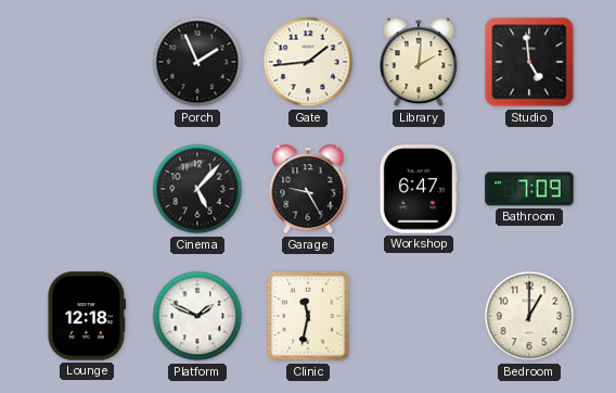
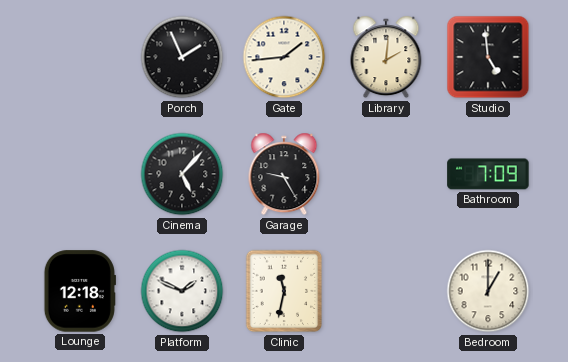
Workshop: 6:47 -> none
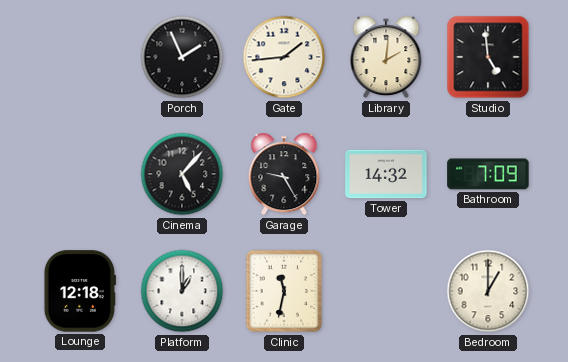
Tower: none -> 14:32
Platform: 1:49 -> 1:00
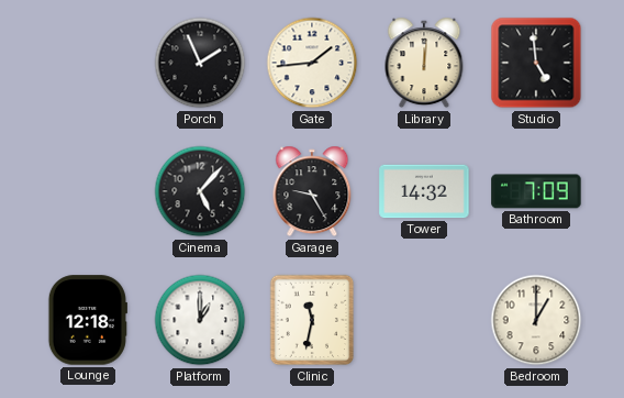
Library: 2:01 -> 12:01
